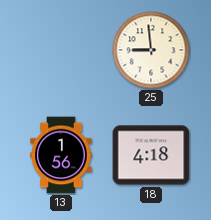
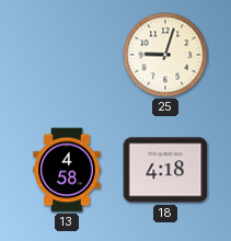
25: 8:59 -> 9:03
13: 1:56 -> 4:58
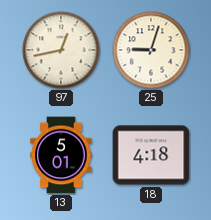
97: none -> 12:43
13: 4:58 -> 5:01
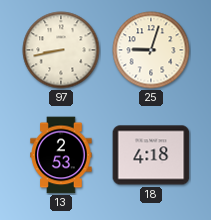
97: 12:43 -> 8:43
13: 5:01 -> 2:53
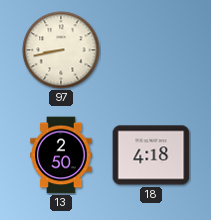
25: 9:03 -> none
13: 2:53 -> 2:50
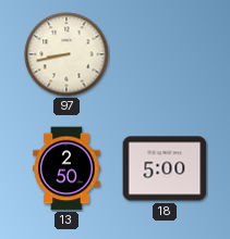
18: 4:18 -> 5:00
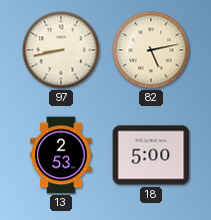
82: none -> 5:13
13: 2:50 -> 2:53
